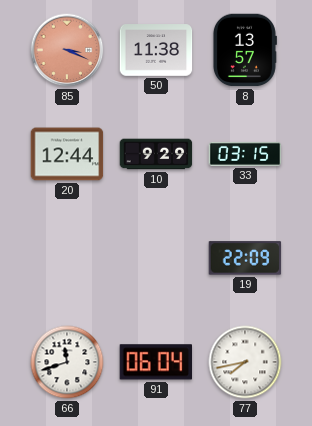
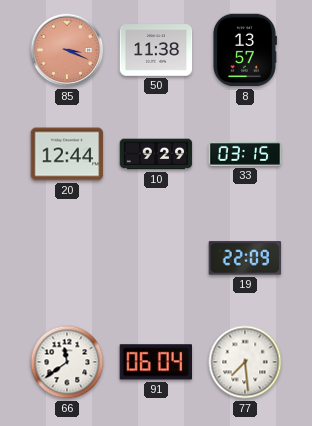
66: 11:42 -> 11:39
77: 7:43 -> 7:29
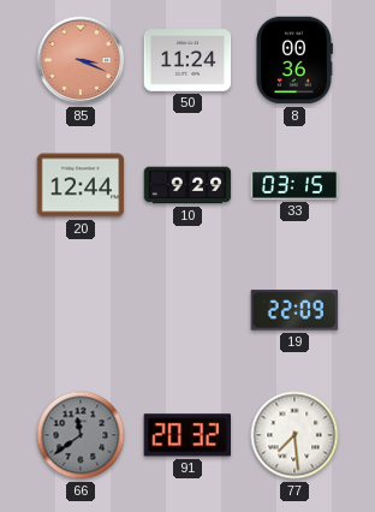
50: 11:38 -> 11:24
8: 13:57 -> 00:36
66 dial: white -> grey
91: 06:04 -> 20:32
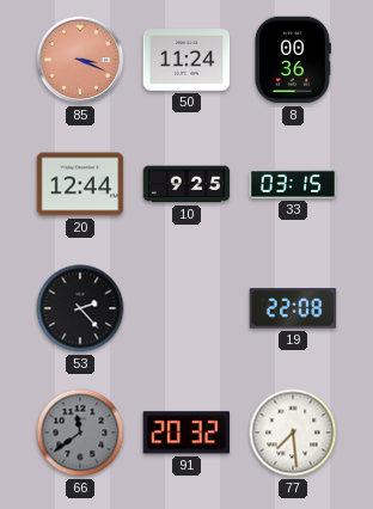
10: 9:29 -> 9:25
53: none -> 2:23
19: 22:09 -> 22:08
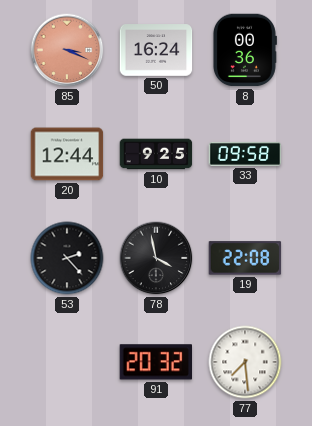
50: 11:24 -> 16:24
33: 03:15 -> 09:58
78: none -> 3:58
66: 11:39 -> none
